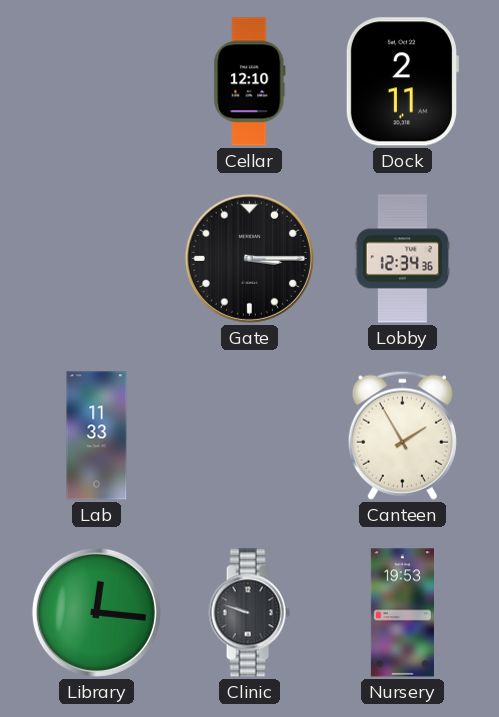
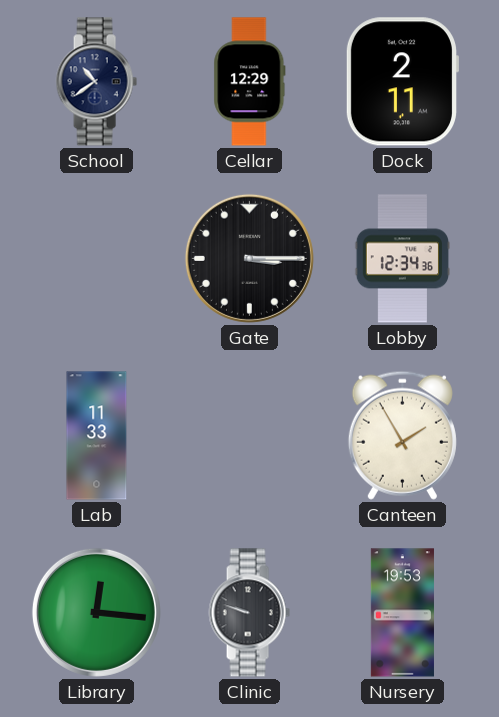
School: none -> 10:39
Cellar: 12:10 -> 12:29
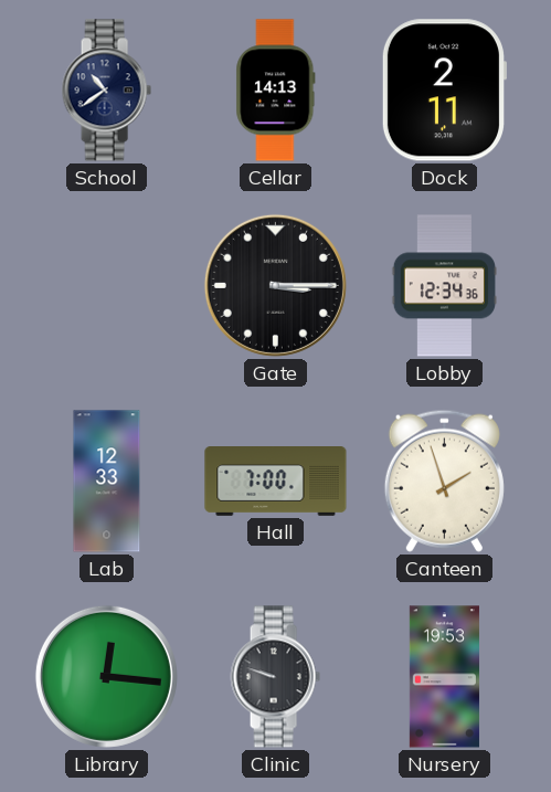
Cellar: 12:29 -> 14:13
Lab: 11:33 -> 12:33
Hall: none -> 7:00
Canteen: 1:55 -> 1:57
